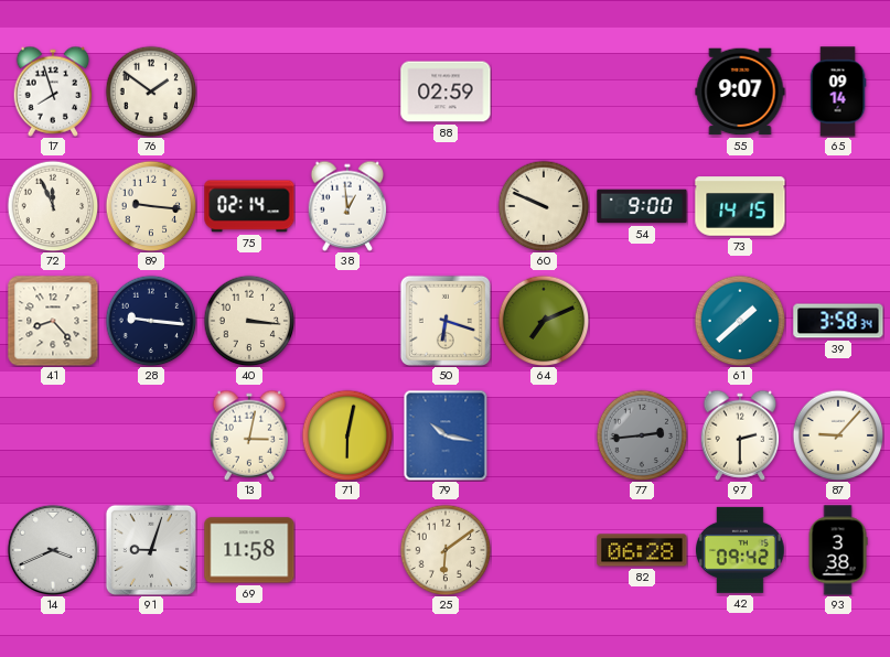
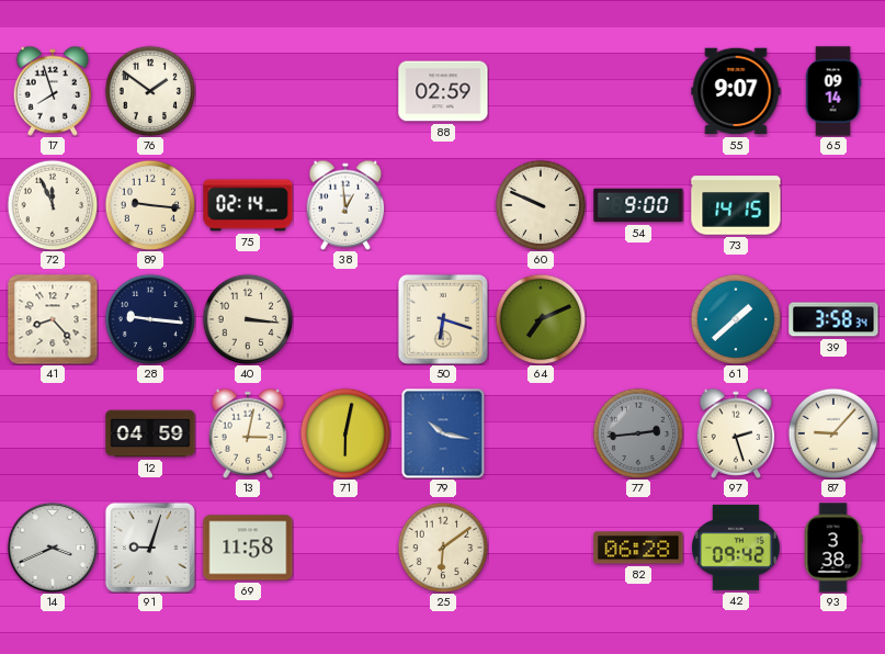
12: none -> 04:59
97: 2:30 -> 2:27
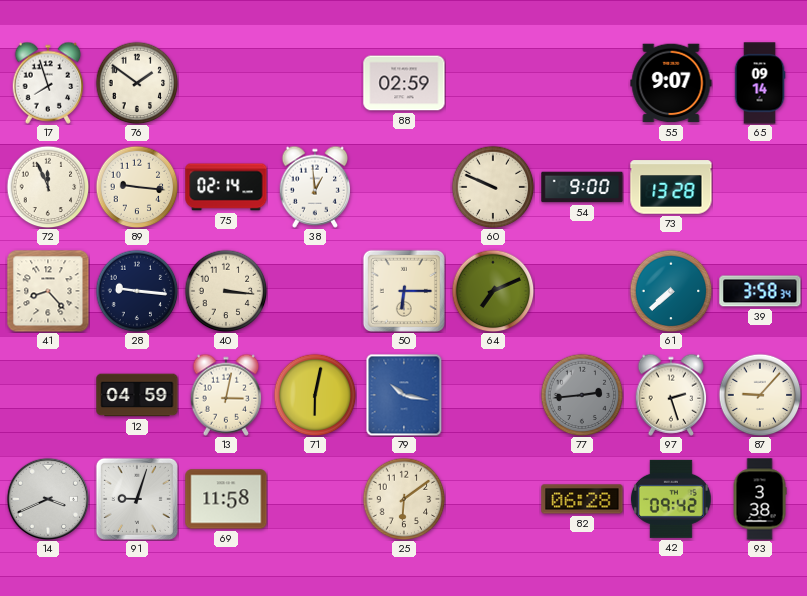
73: 14:15 -> 13:28
50: 6:18 -> 6:15
61: 1:38 -> 7:38
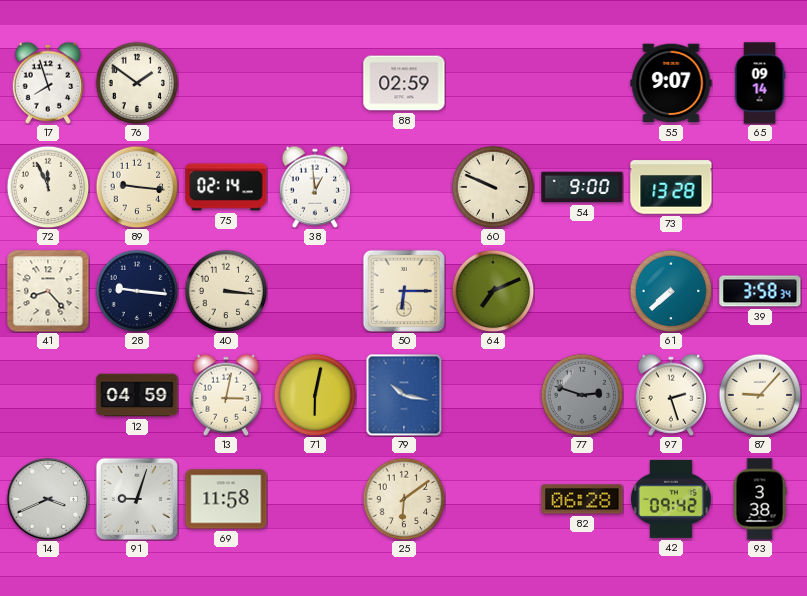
77: 2:44 -> 2:48
